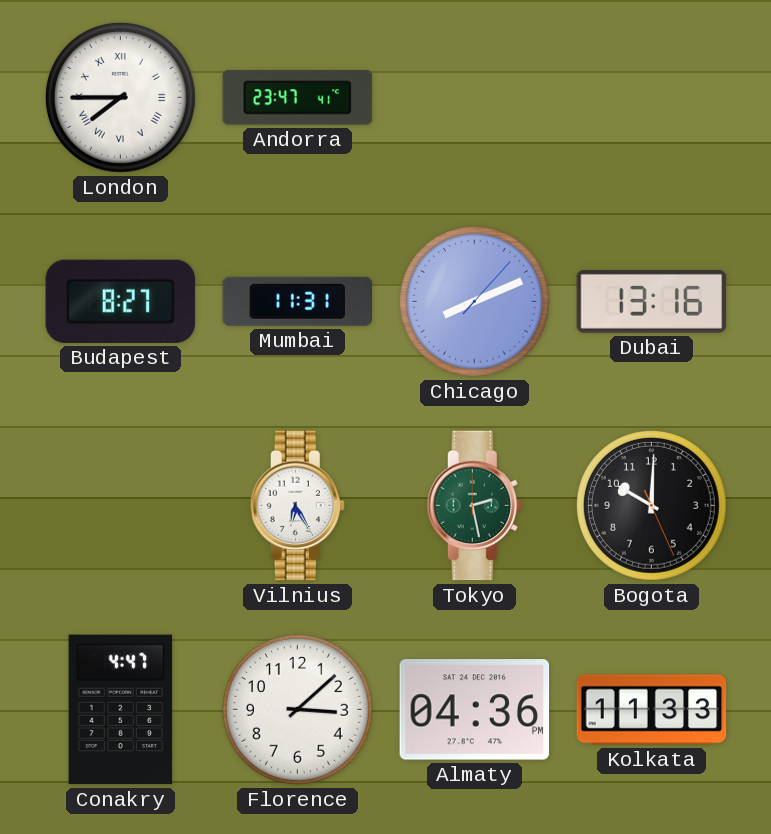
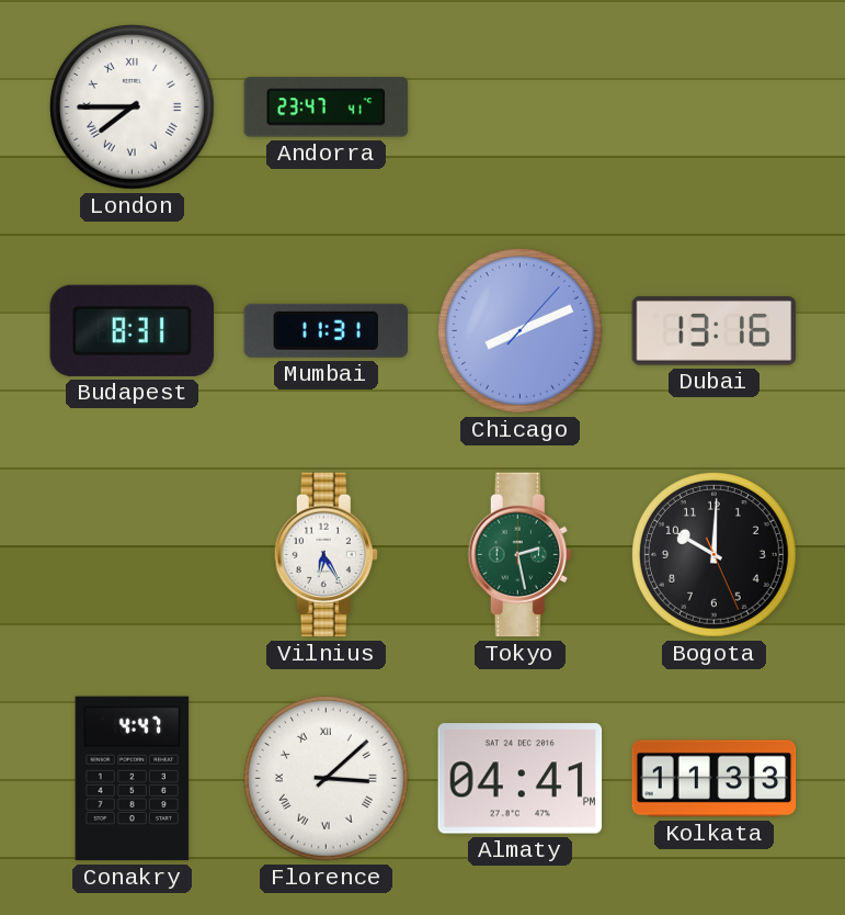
Budapest: 8:27 -> 8:31
Florence numerals: Arabic -> Roman
Almaty: 04:36 -> 04:41
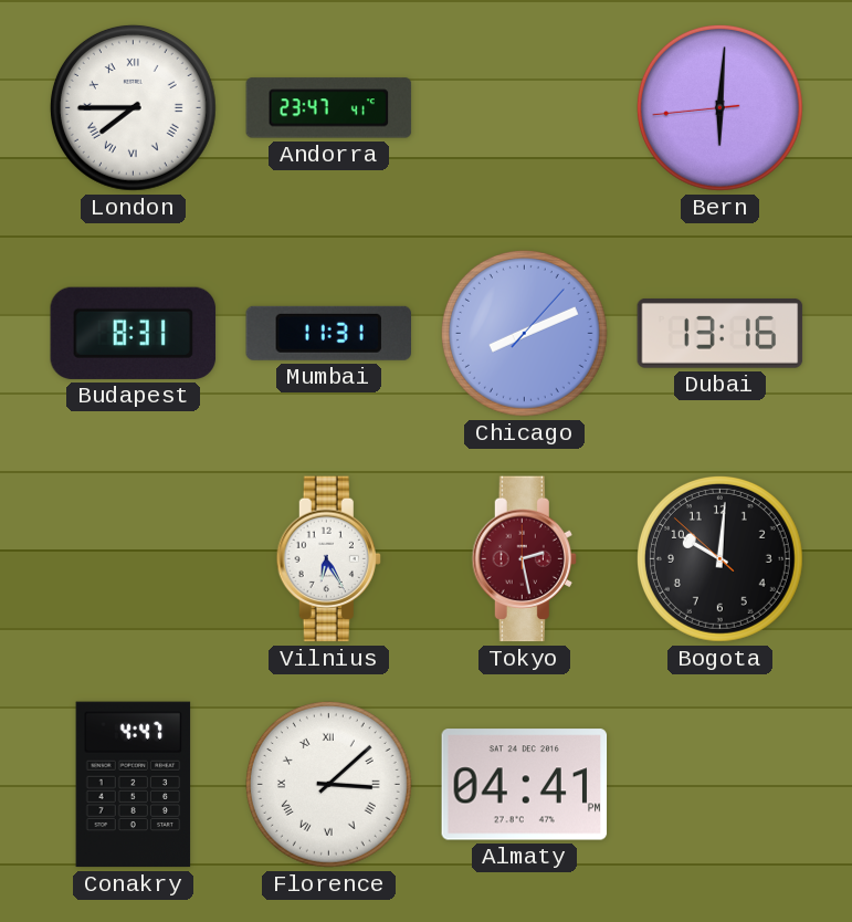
Bern: none -> 6:00
Tokyo dial: green -> burgundy
Bogota: 10:00:26 -> 10:00:52
Kolkata: 11:33 -> none
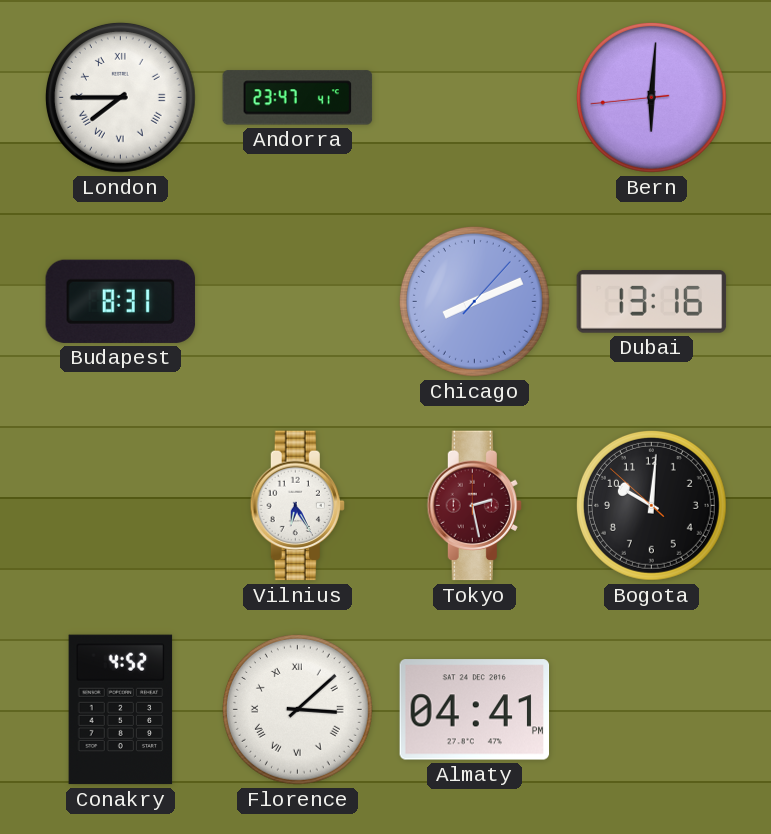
Mumbai: 11:31 -> none
Conakry: 4:47 -> 4:52
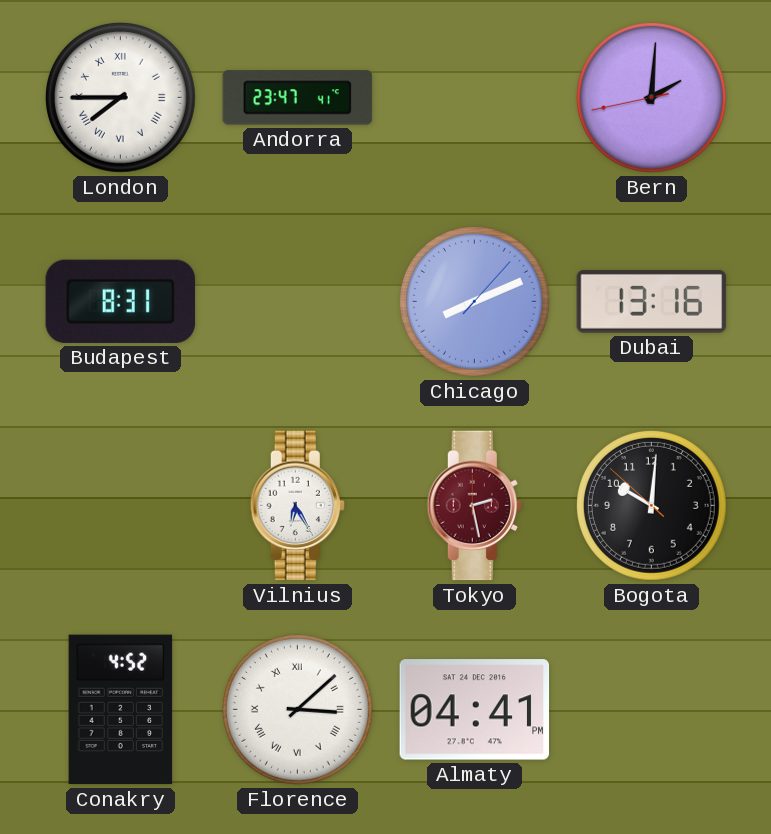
Bern: 6:00 -> 2:00
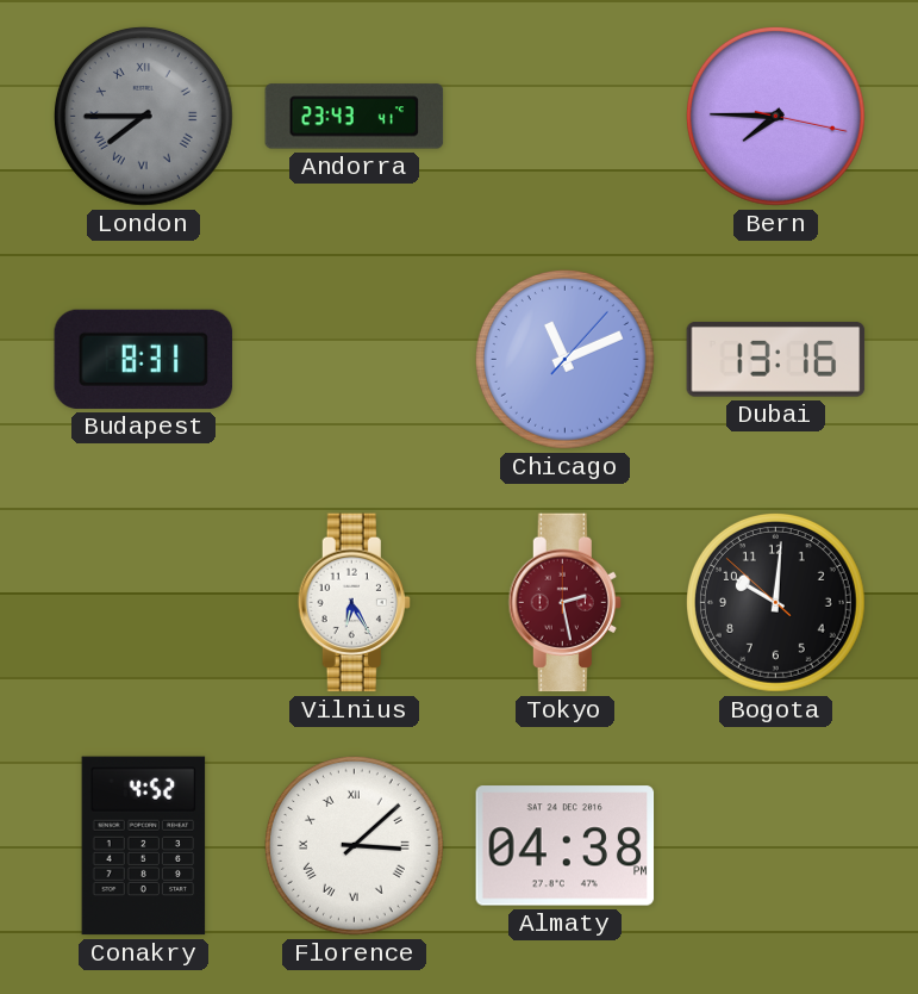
London dial: white -> grey
Andorra: 23:47 -> 23:43
Bern: 2:00 -> 7:45
Chicago: 8:11 -> 11:11
Almaty: 04:41 -> 04:38
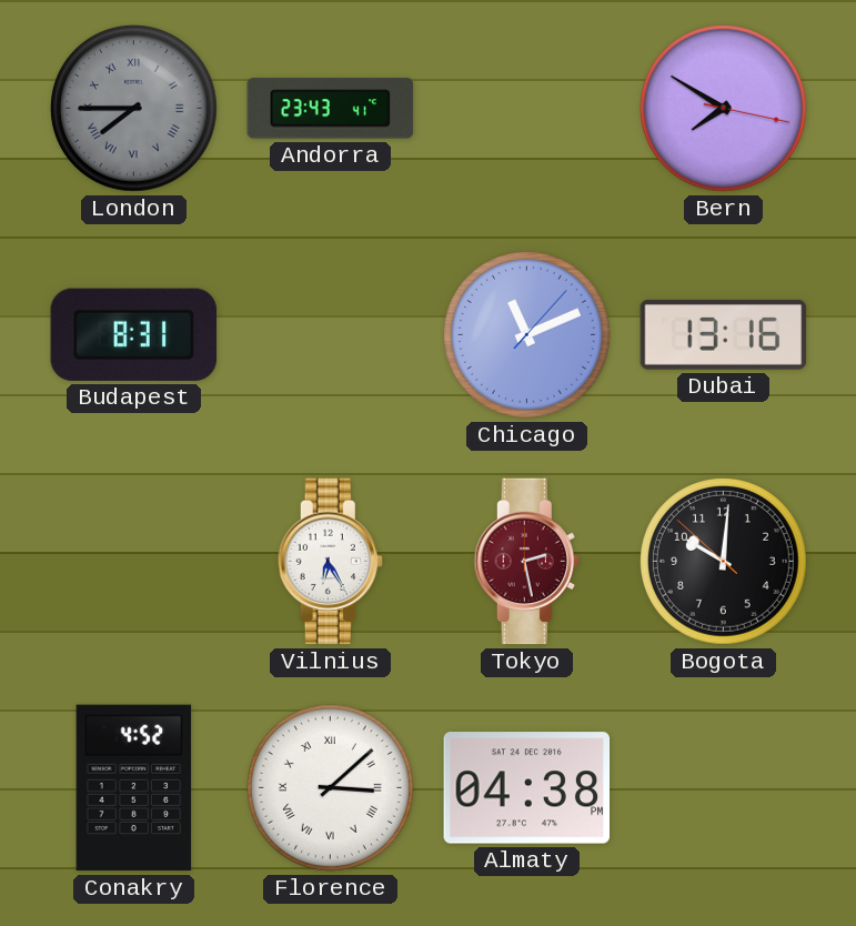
Bern: 7:45 -> 7:50
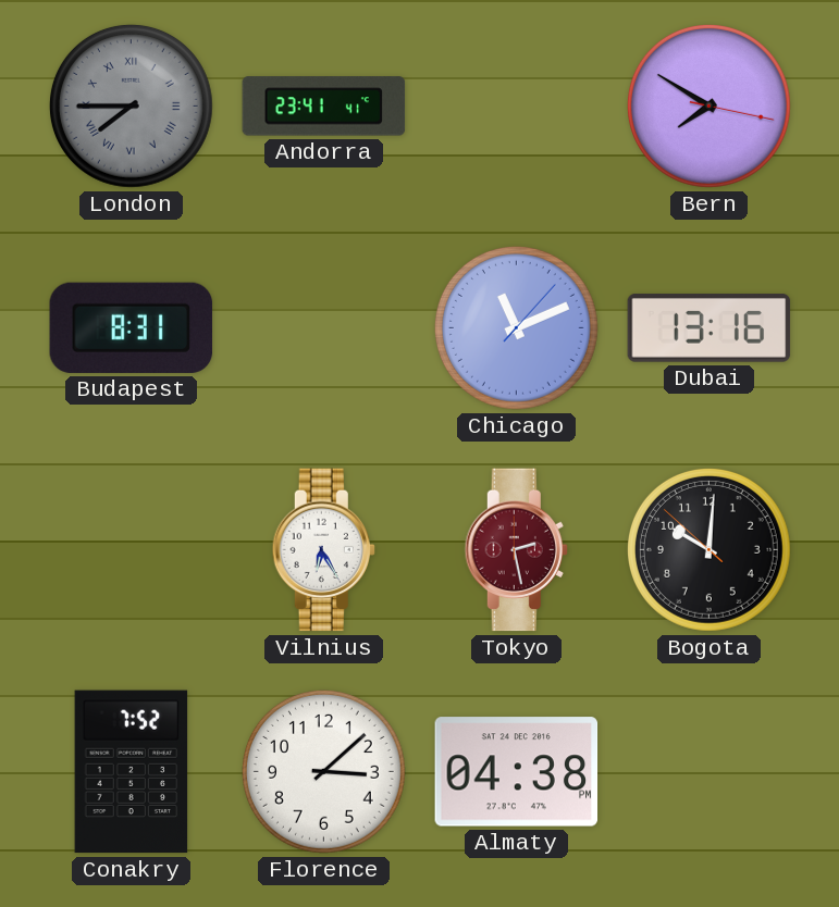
Andorra: 23:43 -> 23:41
Conakry: 4:52 -> 7:52
Florence numerals: Roman -> Arabic
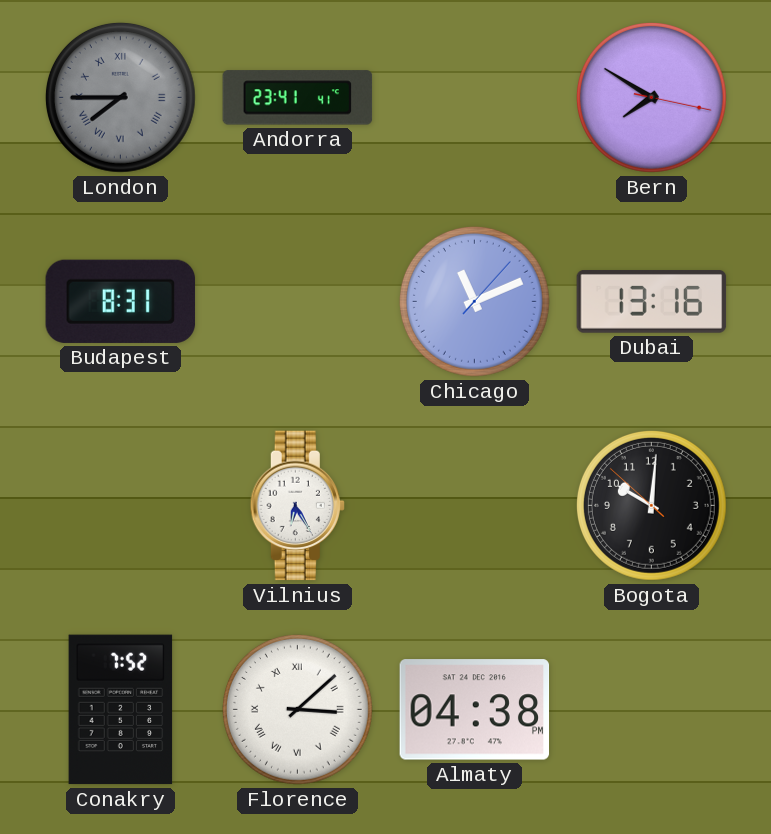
Tokyo: 2:28 -> none
Florence numerals: Arabic -> Roman
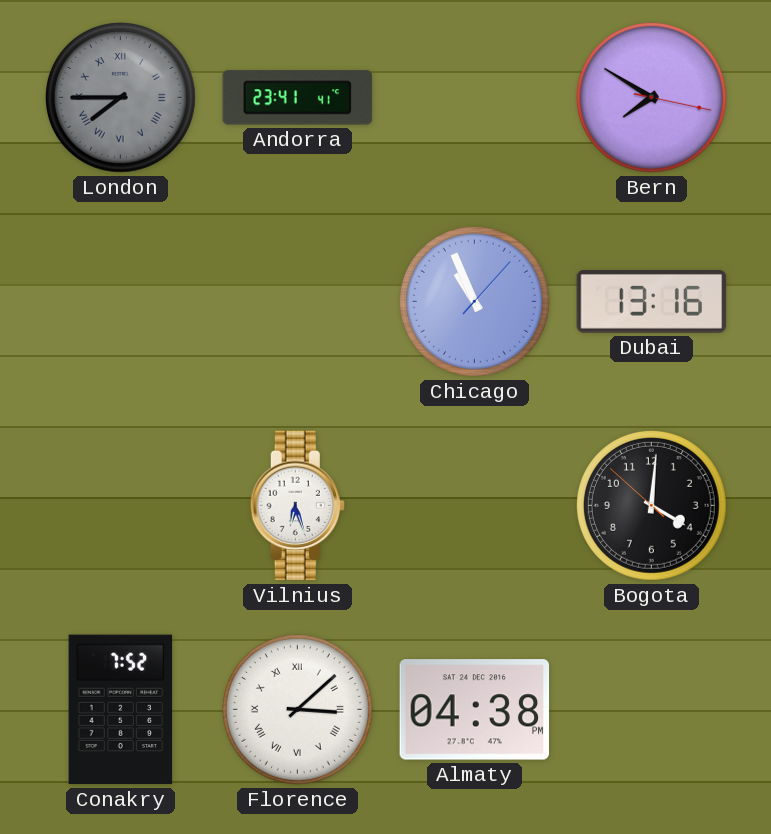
Budapest: 8:31 -> none
Chicago: 11:11 -> 10:56
Vilnius: 6:25 -> 6:27
Bogota: 10:00 -> 4:00
